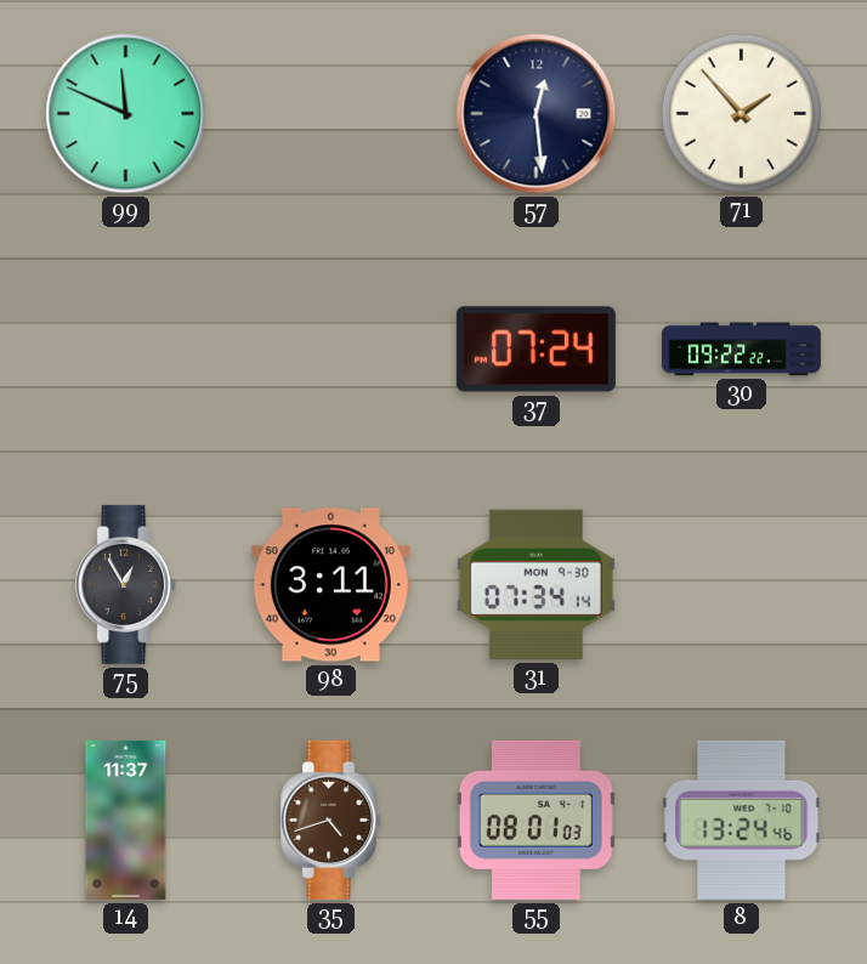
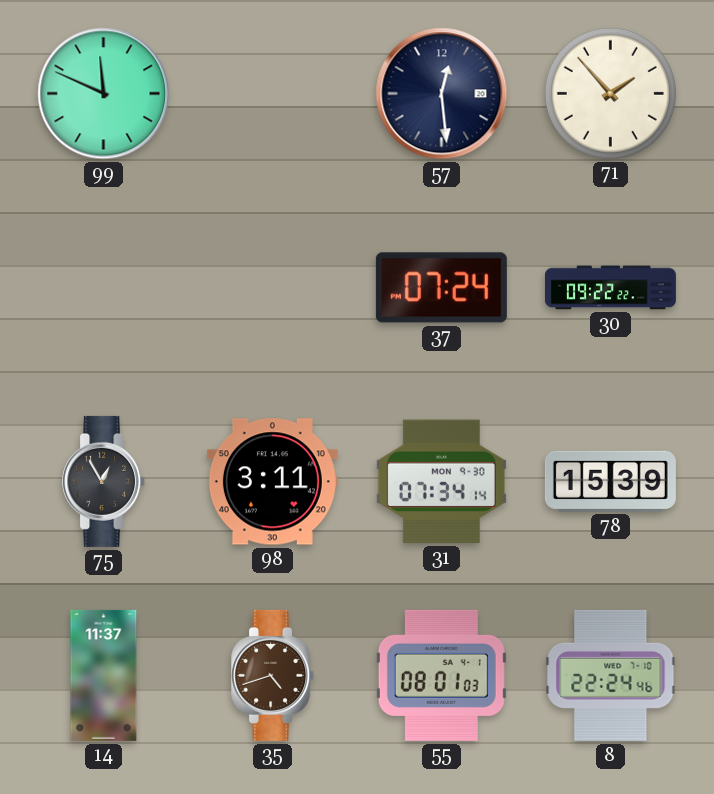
78: none -> 15:39
8: 13:24 -> 22:24
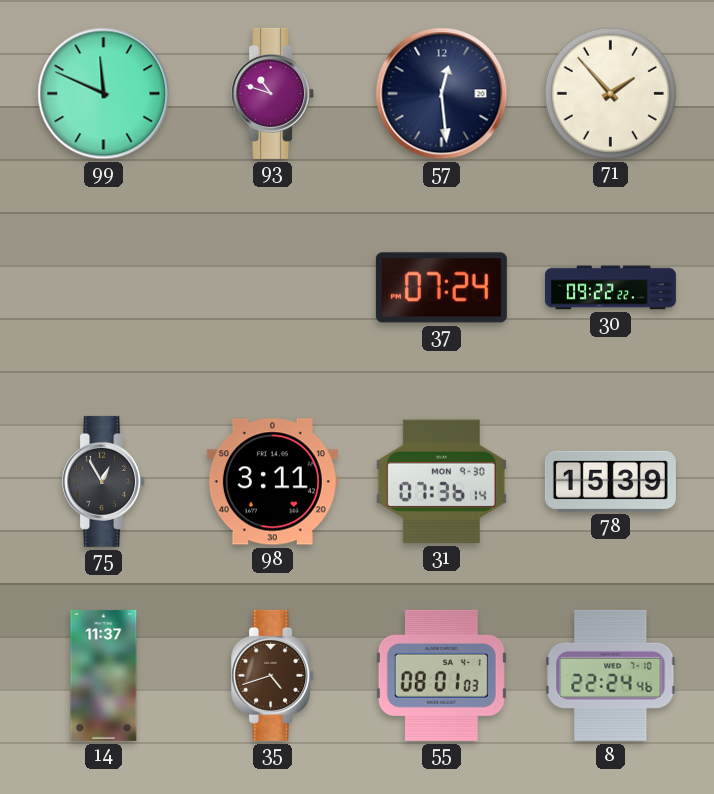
93: none -> 10:48
31: 07:34 -> 07:36
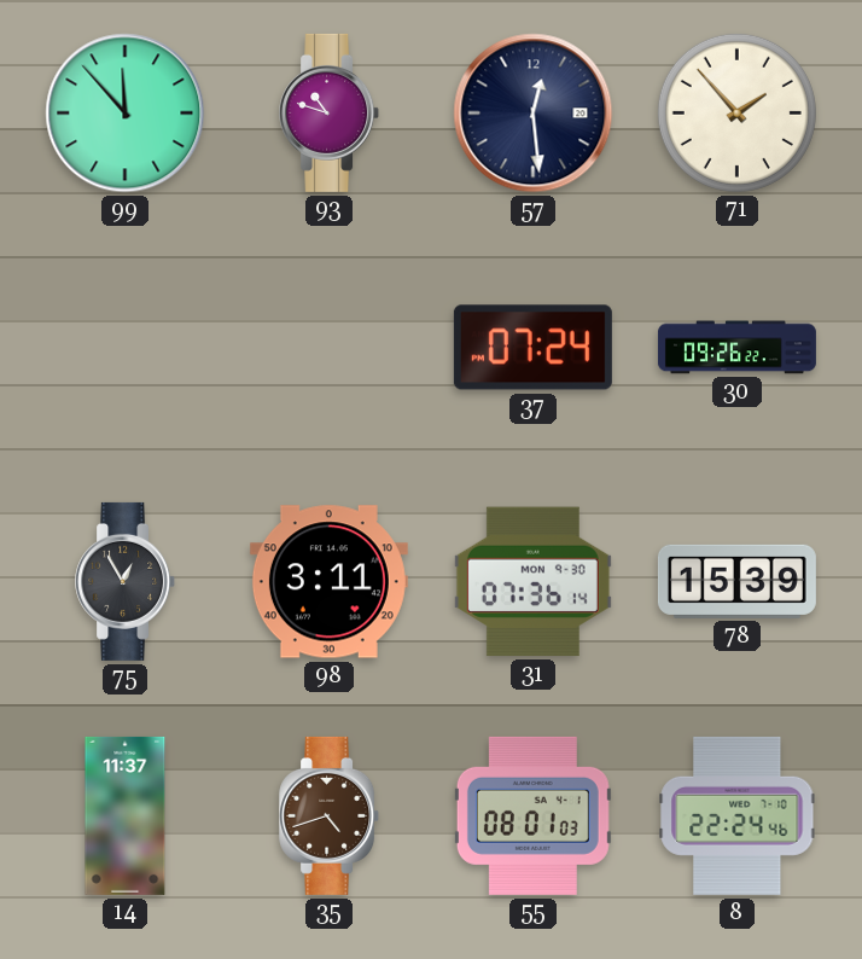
99: 11:49 -> 11:53
30: 09:22 -> 09:26
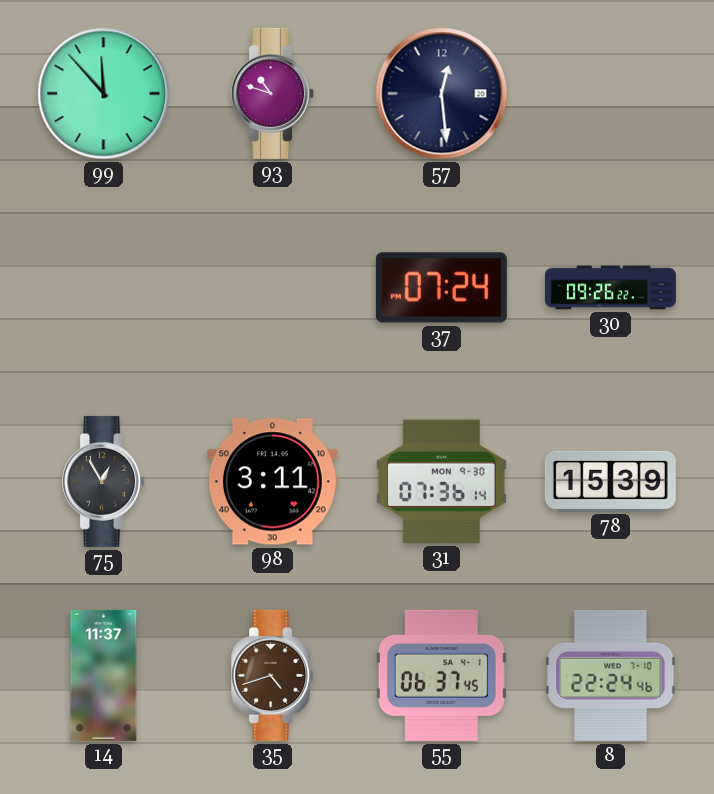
71: 1:53 -> none
55: 08:01 -> 06:37
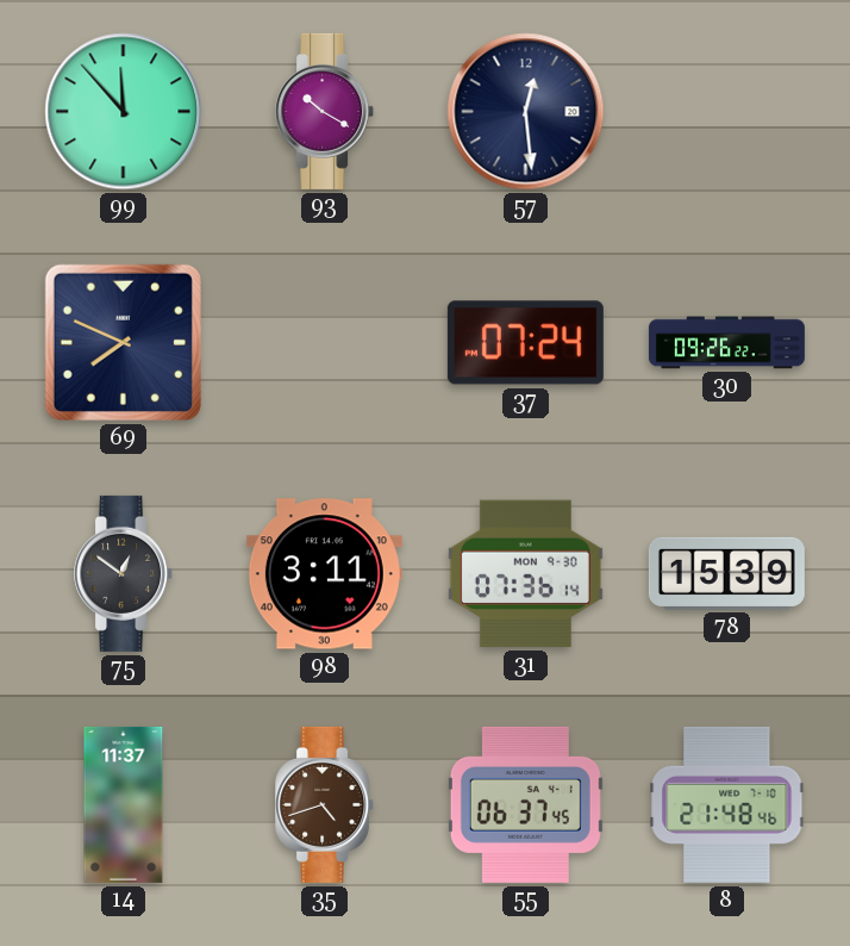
93: 10:48 -> 10:20
69: none -> 7:49
75: 12:55 -> 12:51
8: 22:24 -> 21:48
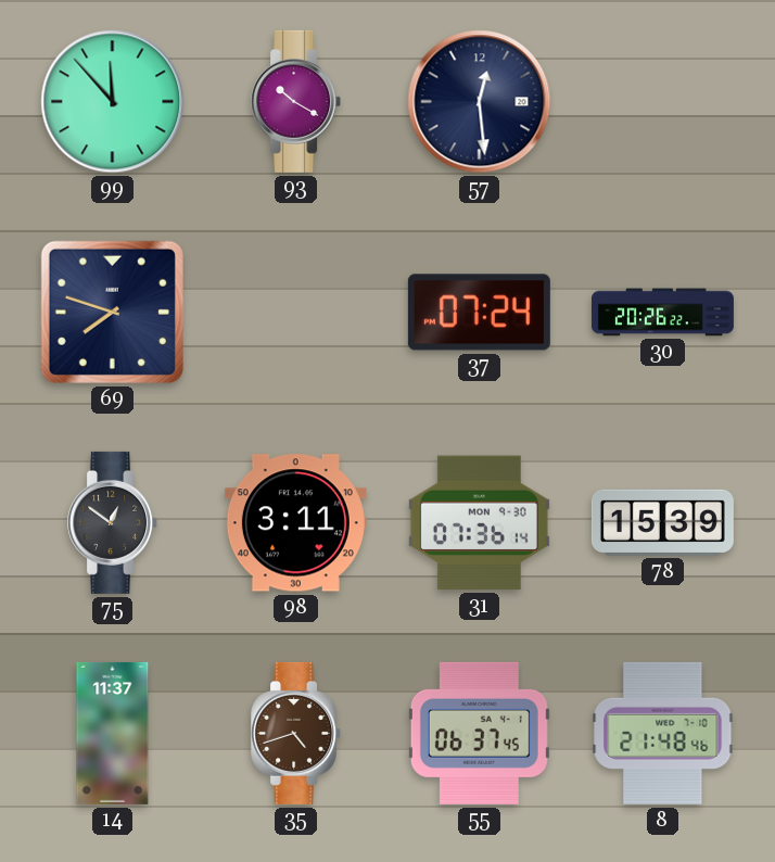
69: 7:49 -> 7:48
30: 09:26 -> 20:26
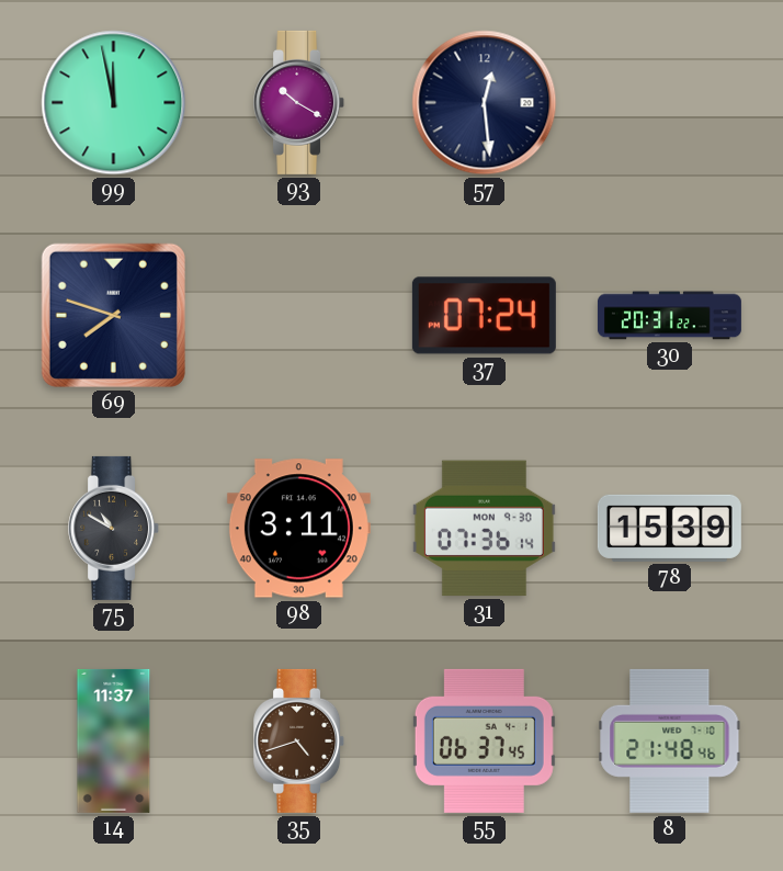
99: 11:53 -> 11:58
30: 20:26 -> 20:31
75: 12:51 -> 10:50
